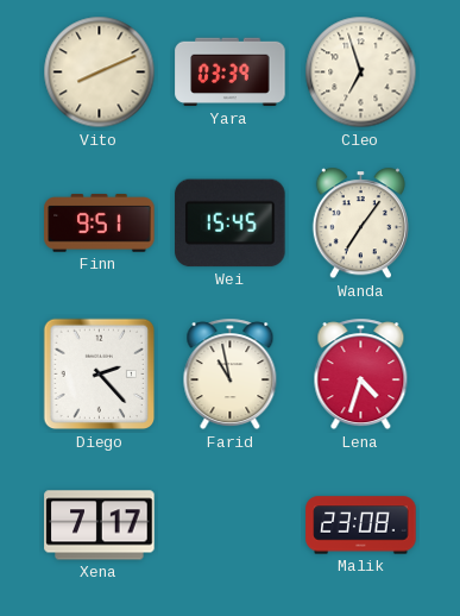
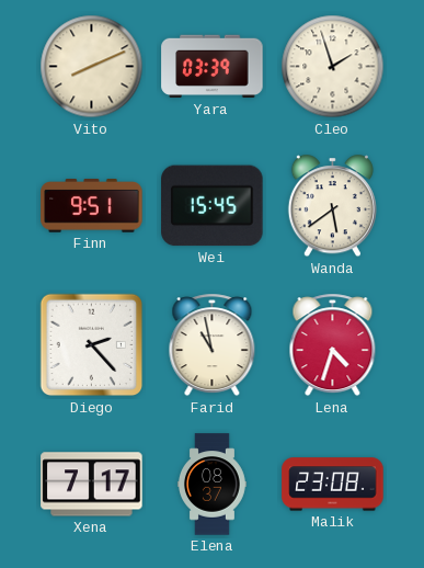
Cleo: 6:57 -> 1:57
Wanda: 7:06 -> 5:39
Elena: none -> 08:37
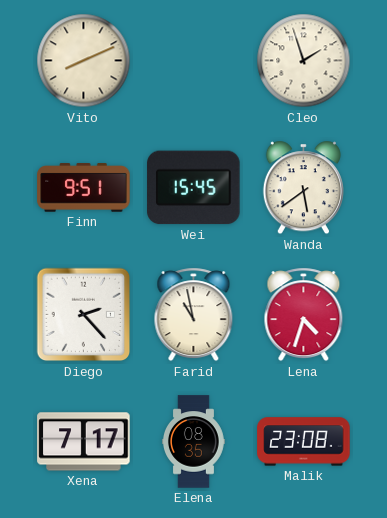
Yara: 03:39 -> none
Elena: 08:37 -> 08:35
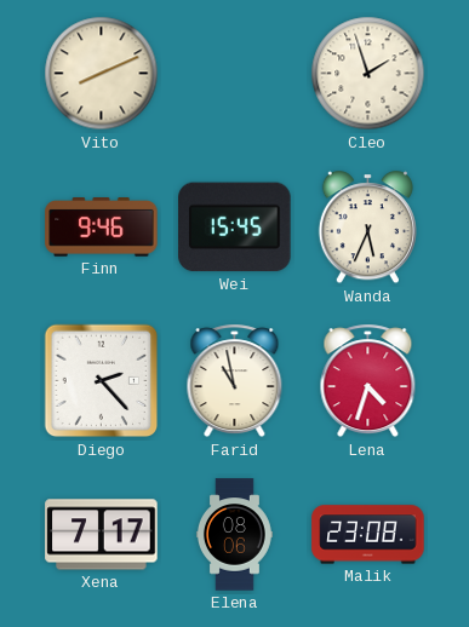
Finn: 9:51 -> 9:46
Wanda: 5:39 -> 5:34
Elena: 08:35 -> 08:06
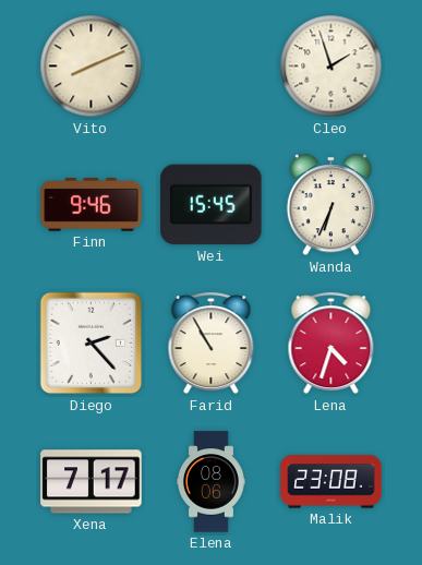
Wanda: 5:34 -> 6:34
Farid: 10:58 -> 10:55
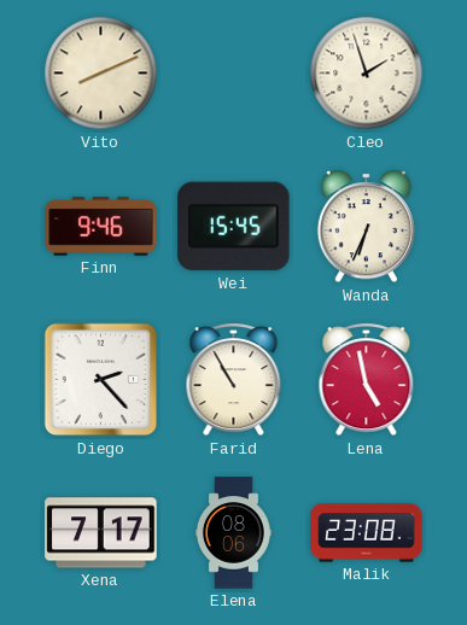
Lena: 4:33 -> 4:58
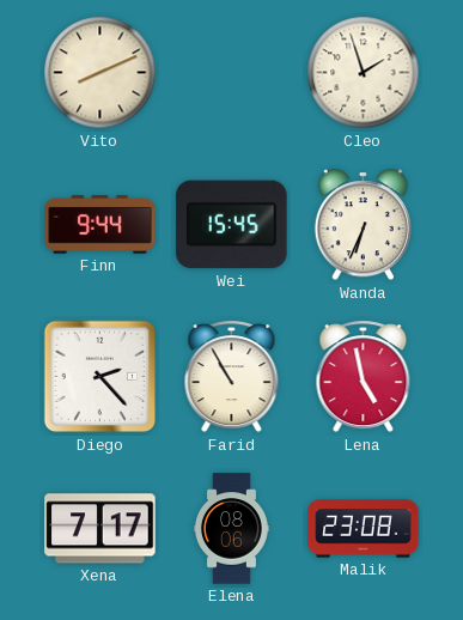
Finn: 9:46 -> 9:44
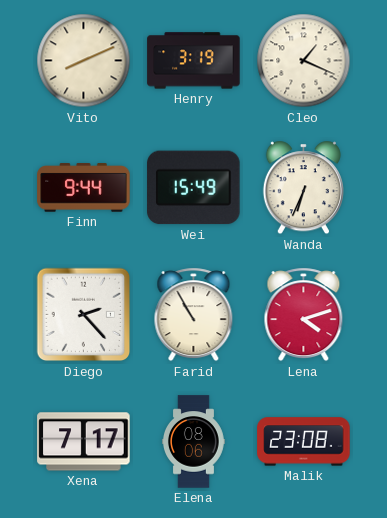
Henry: none -> 3:19
Cleo: 1:57 -> 1:19
Wei: 15:45 -> 15:49
Lena: 4:58 -> 4:12
